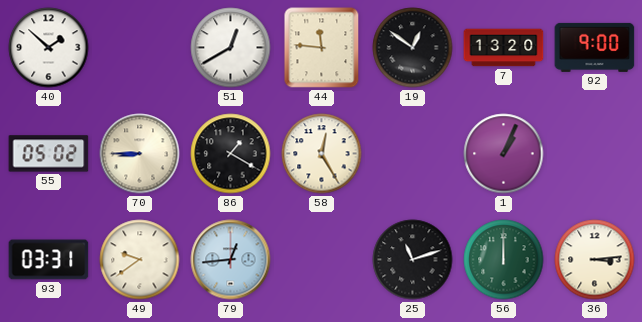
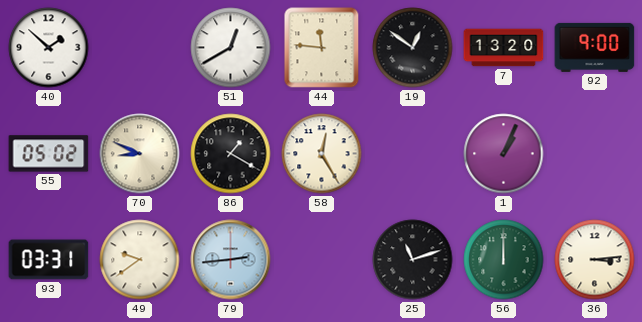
70: 8:45 -> 8:49
79: 12:44 -> 2:44
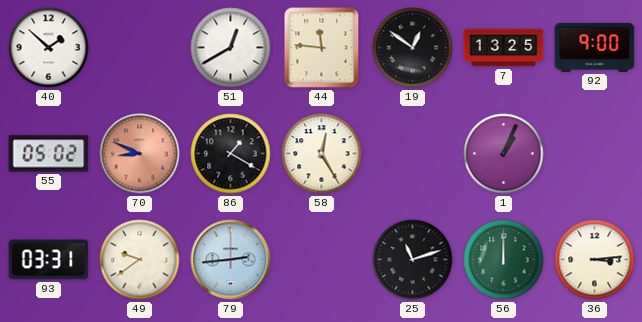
7: 13:20 -> 13:25
70 dial: cream -> salmon
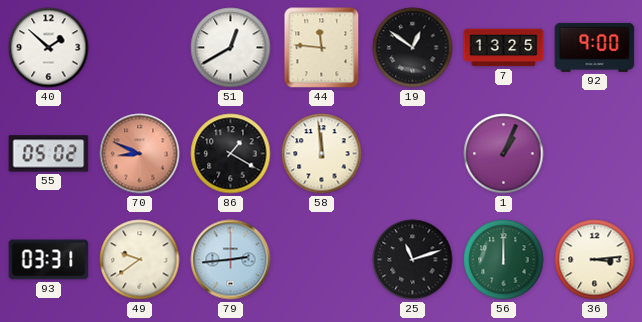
58: 12:25 -> 11:59
